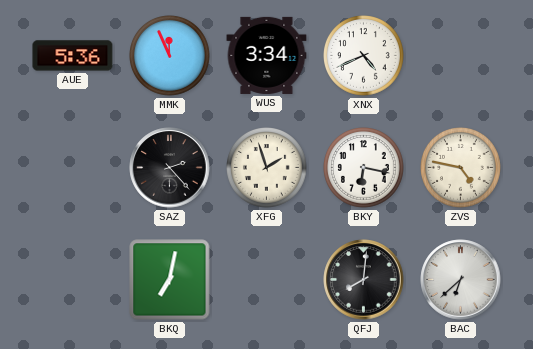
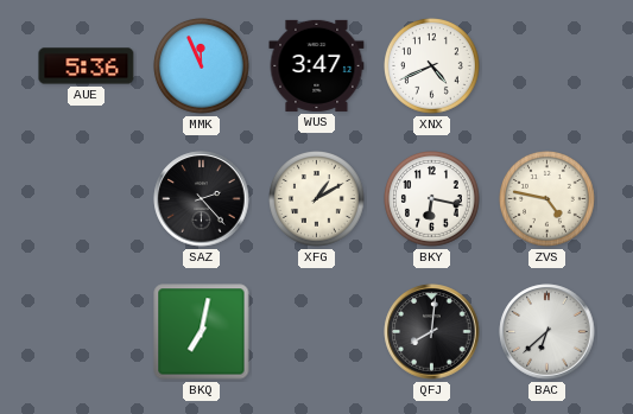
WUS: 3:34 -> 3:47
XFG: 1:57 -> 1:10
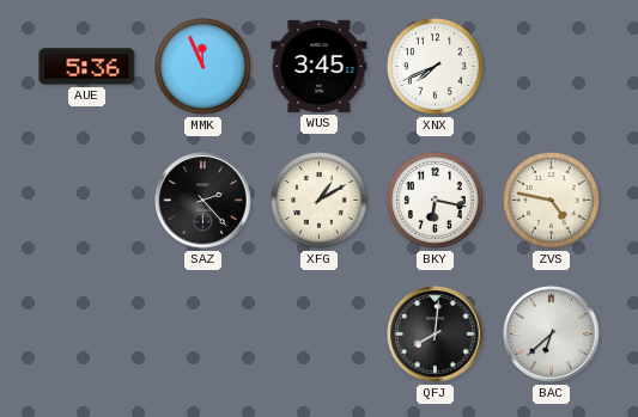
WUS: 3:47 -> 3:45
XNX: 4:41 -> 7:41
BKQ: 7:02 -> none
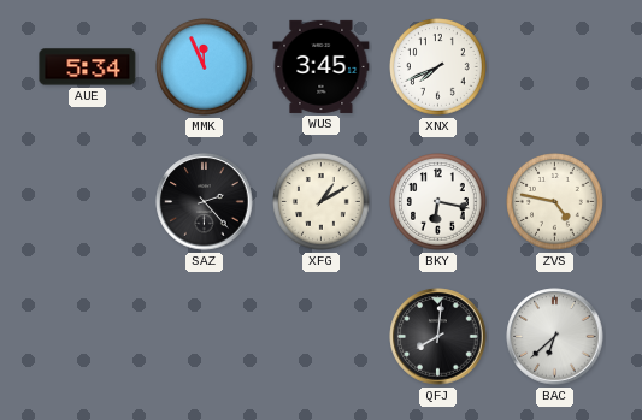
AUE: 5:36 -> 5:34
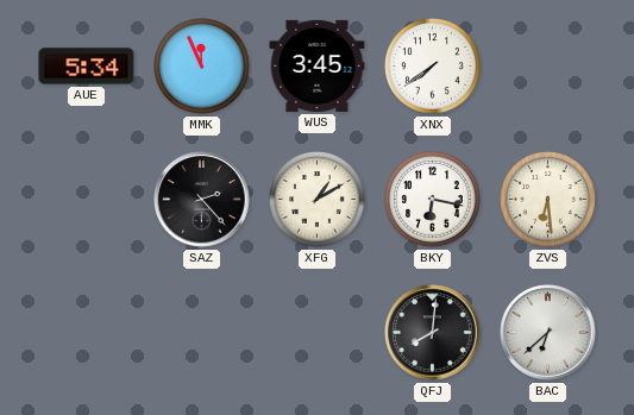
XNX: 7:41 -> 7:39
ZVS: 4:47 -> 6:29
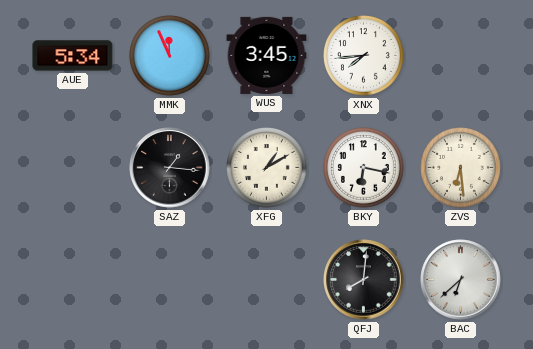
XNX: 7:39 -> 7:44
SAZ: 2:23 -> 1:16
